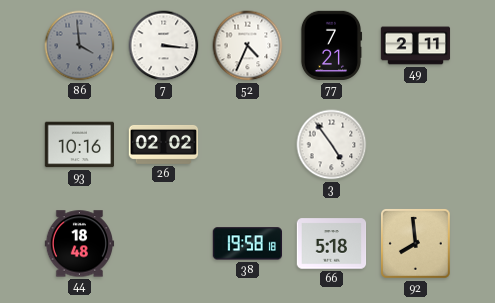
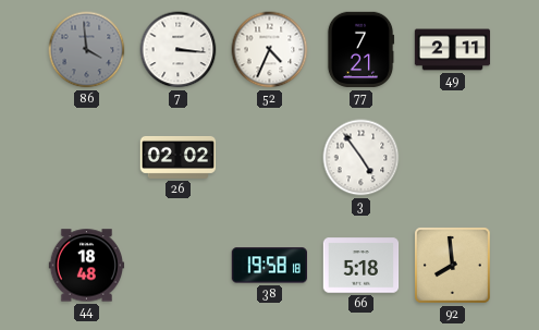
93: 10:16 -> none
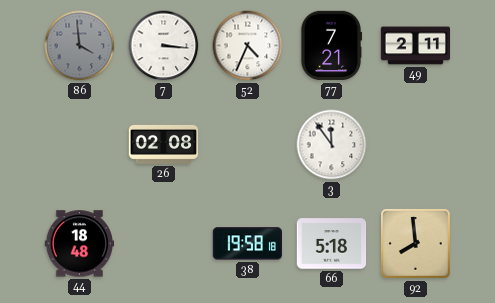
26: 02:02 -> 02:08
3: 4:54 -> 11:54
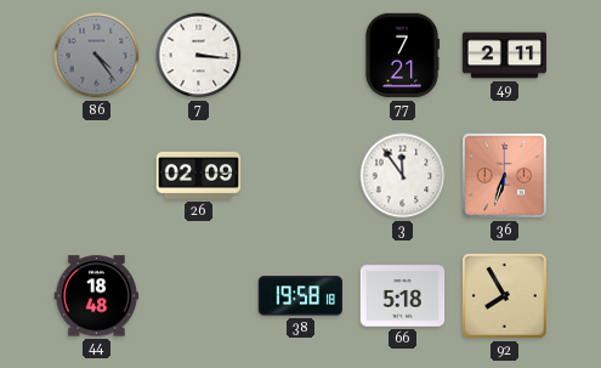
86: 3:59 -> 4:24
52: 4:34 -> none
26: 02:08 -> 02:09
36: none -> 6:33
92: 7:59 -> 7:55
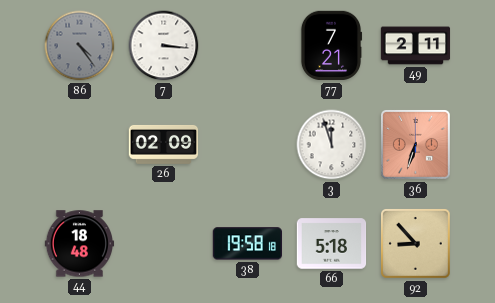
3: 11:54 -> 11:57
92: 7:55 -> 8:53
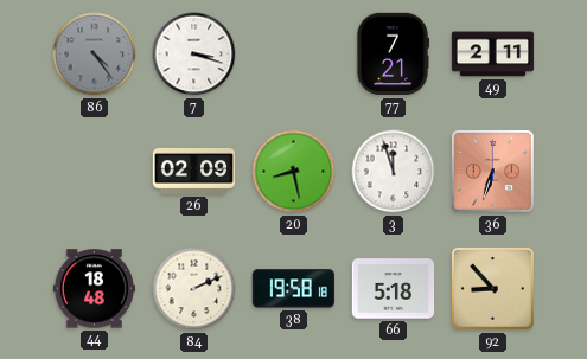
7: 3:16 -> 3:18
20: none -> 8:28
84: none -> 2:11
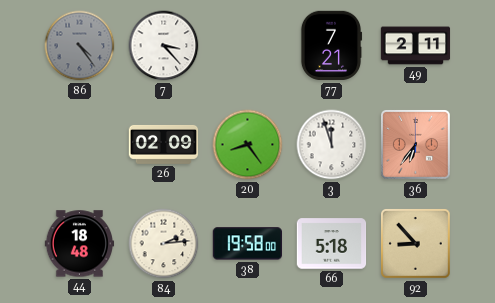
7: 3:18 -> 3:23
20: 8:28 -> 8:24
36: 6:33 -> 6:36
84: 2:11 -> 2:14
38: 19:58:18 -> 19:58:00
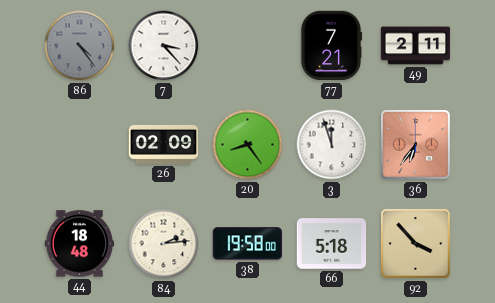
92: 8:53 -> 3:53
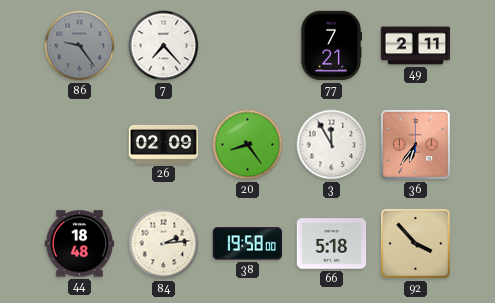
86: 4:24 -> 9:24
7: 3:23 -> 7:23
3: 11:57 -> 11:55
